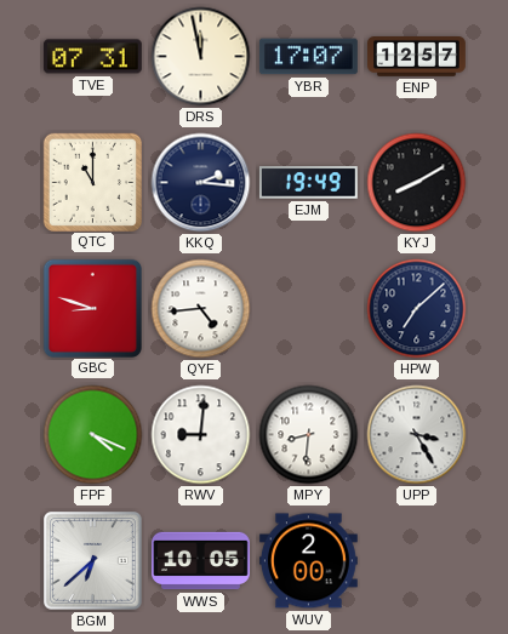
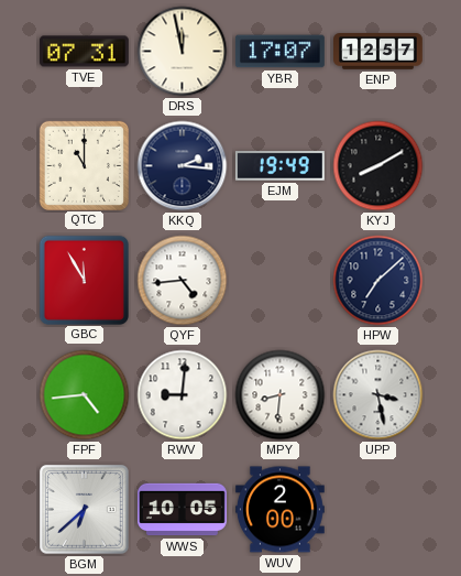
GBC: 8:48 -> 11:55
FPF: 4:19 -> 4:44
UPP: 3:25 -> 3:28
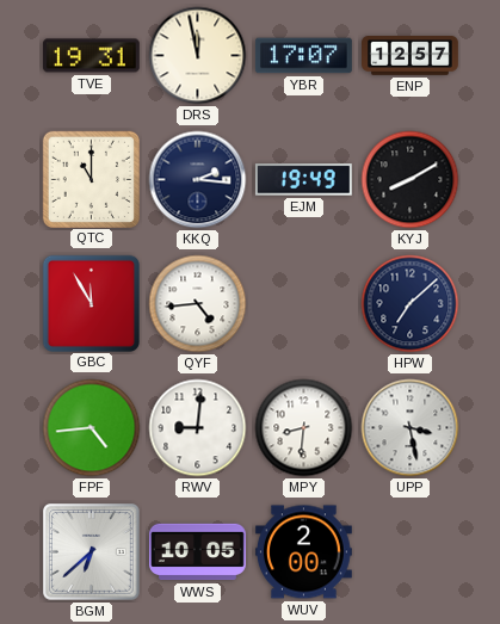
TVE: 07:31 -> 19:31
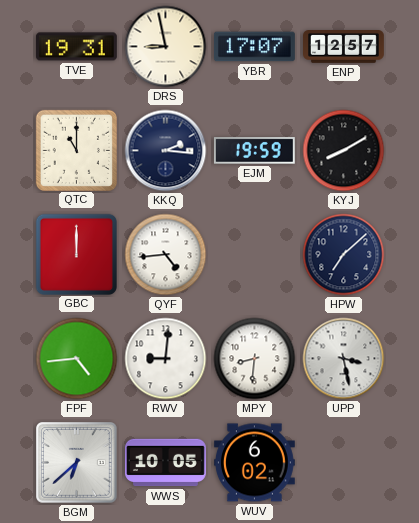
DRS: 11:58 -> 8:58
EJM: 19:49 -> 19:59
GBC: 11:55 -> 12:00
WUV: 2:00 -> 6:02
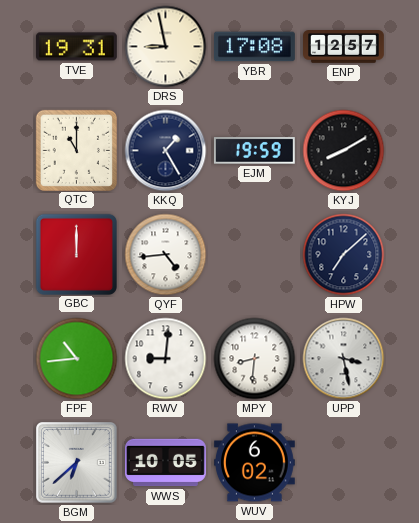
YBR: 17:07 -> 17:08
KKQ: 2:16 -> 1:25
FPF: 4:44 -> 10:44
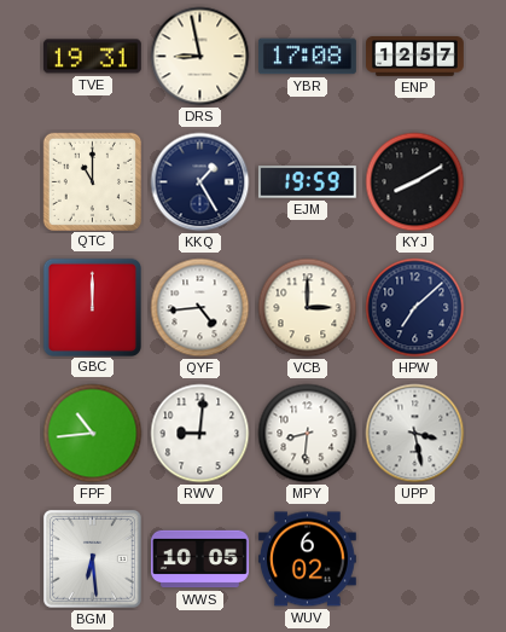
VCB: none -> 3:00
BGM: 6:38 -> 6:29
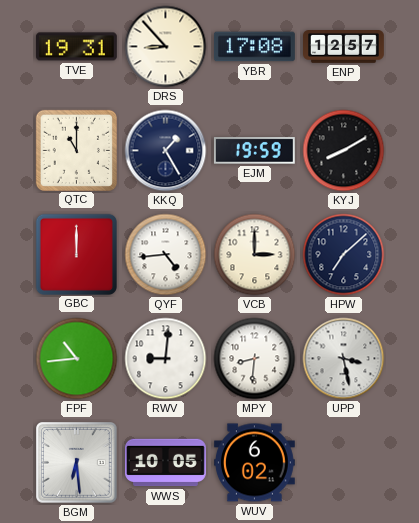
DRS: 8:58 -> 8:53
